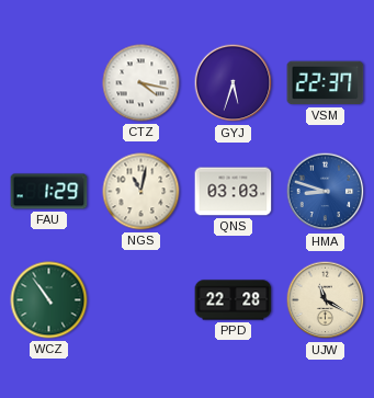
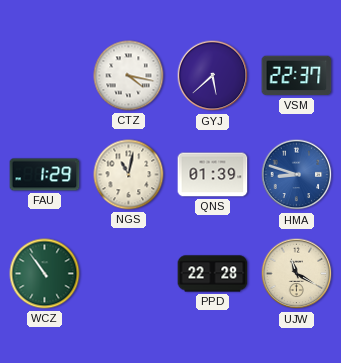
GYJ: 5:33 -> 5:38
QNS: 03:03 -> 01:39
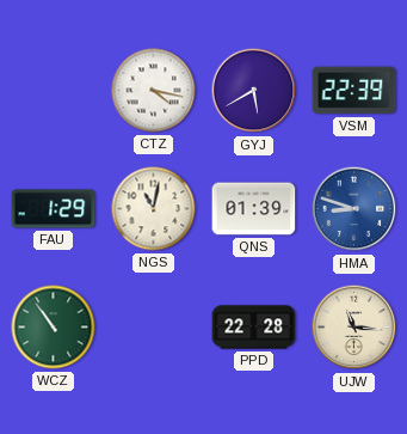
GYJ: 5:38 -> 5:40
VSM: 22:37 -> 22:39
UJW: 11:20 -> 11:16
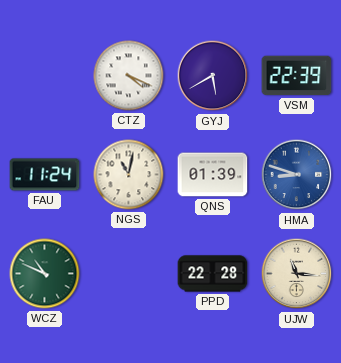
CTZ: 4:17 -> 4:19
FAU: 1:29 -> 11:24
WCZ: 10:54 -> 10:49
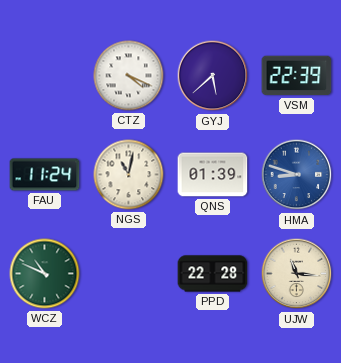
GYJ: 5:40 -> 5:38
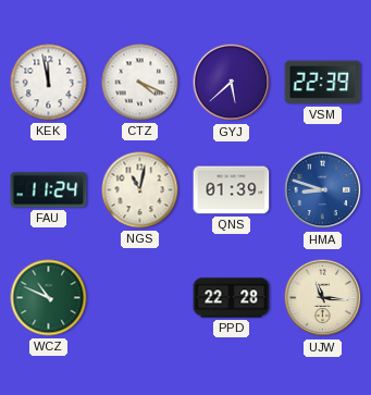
KEK: none -> 11:58
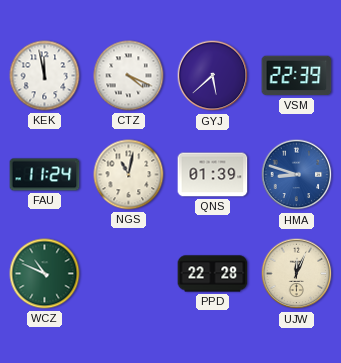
UJW: 11:16 -> 12:04
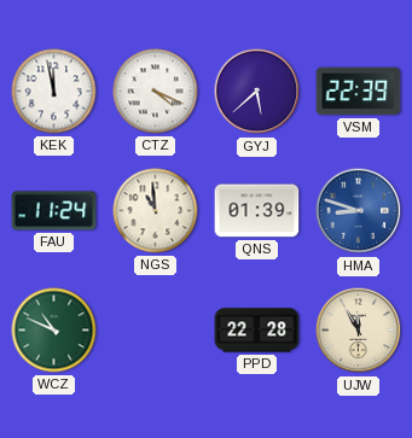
NGS: 11:02 -> 10:59
UJW: 12:04 -> 11:55
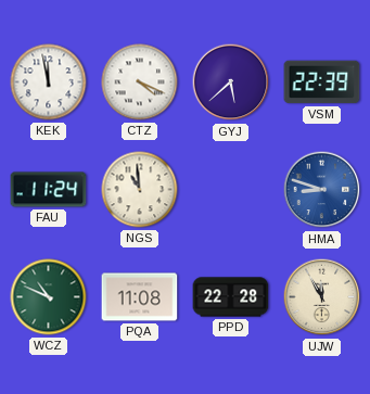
QNS: 01:39 -> none
PQA: none -> 11:08
